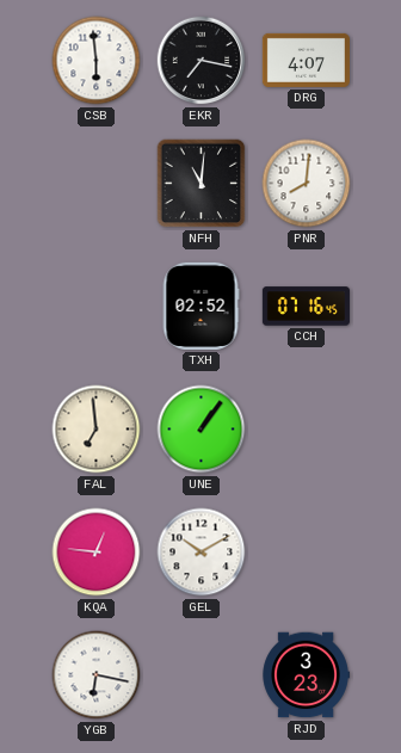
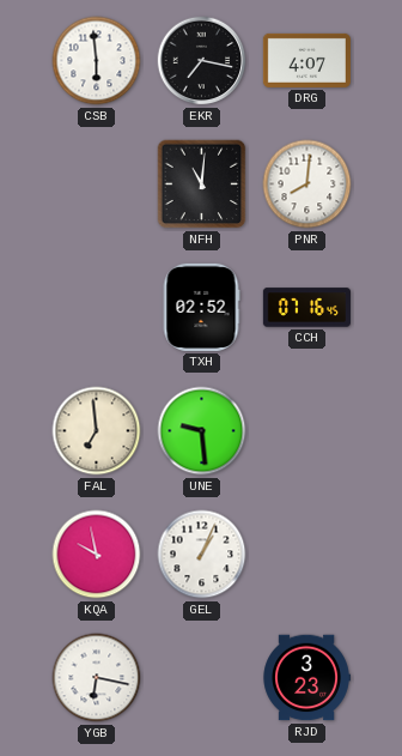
UNE: 1:06 -> 9:29
KQA: 12:46 -> 9:58
GEL: 10:10 -> 1:04
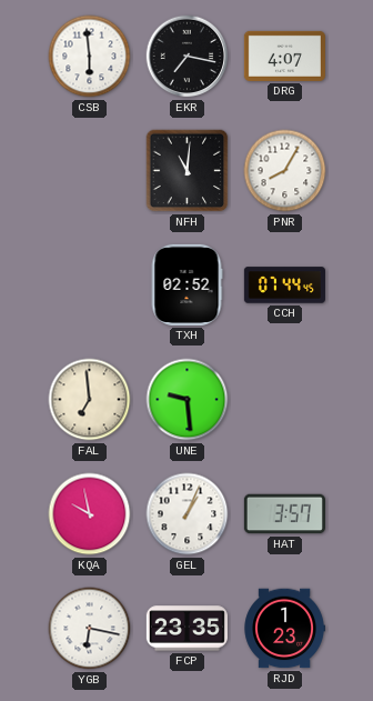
PNR: 8:01 -> 8:05
CCH: 07:16 -> 07:44
HAT: none -> 3:57
FCP: none -> 23:35
RJD: 3:23 -> 1:23
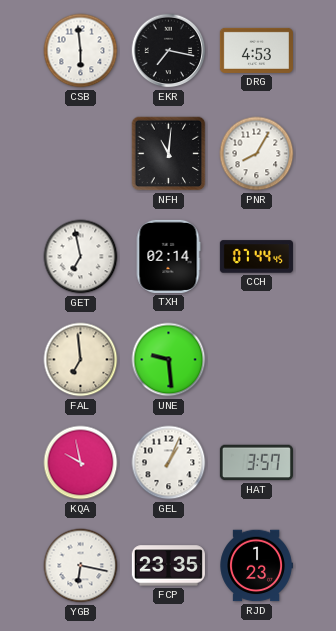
DRG: 4:07 -> 4:53
GET: none -> 6:58
TXH: 02:52 -> 02:14
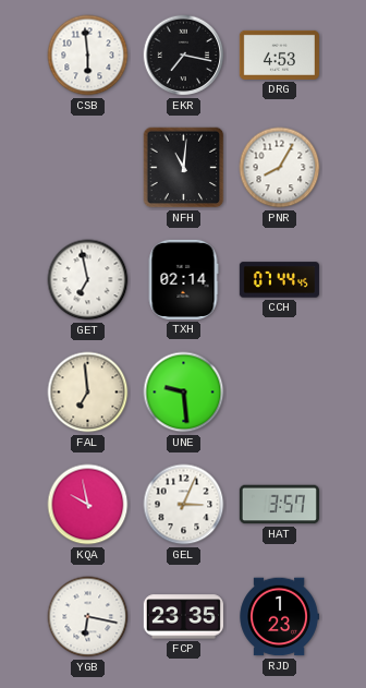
GEL: 1:04 -> 3:04
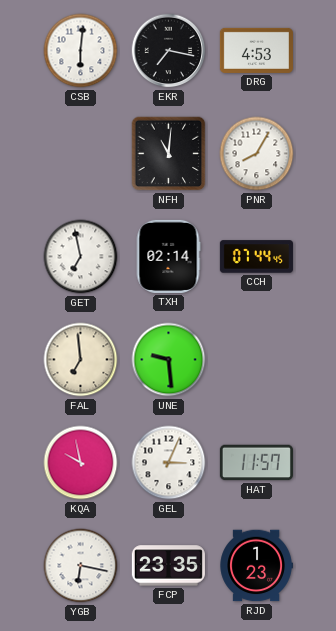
CSB: 5:59 -> 6:01
HAT: 3:57 -> 11:57
